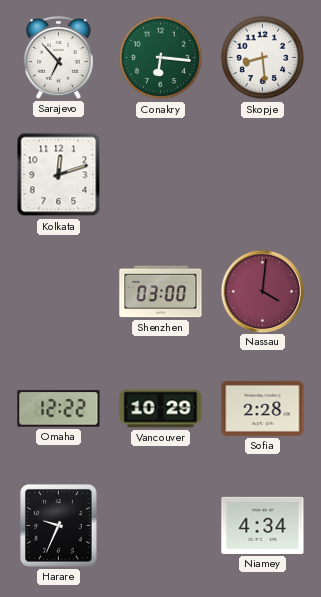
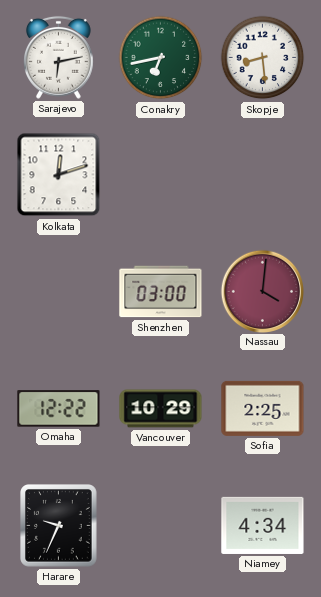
Sarajevo: 6:53 -> 6:13
Conakry: 6:16 -> 6:43
Sofia: 2:28 -> 2:25
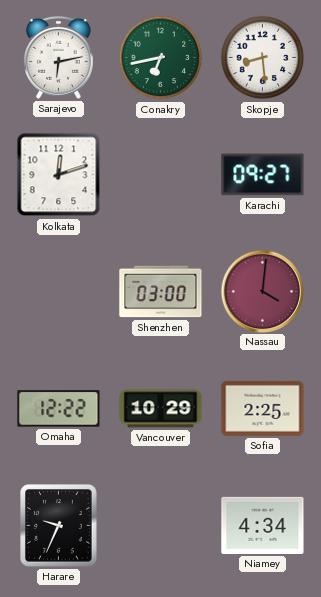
Karachi: none -> 09:27
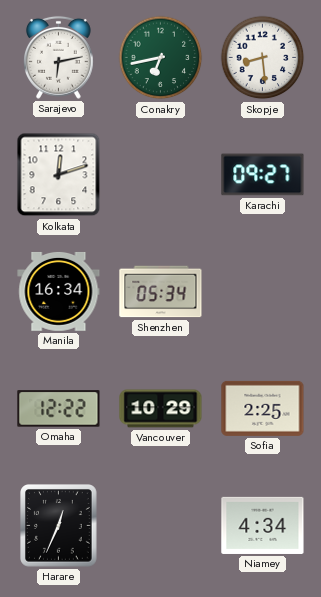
Manila: none -> 16:34
Shenzhen: 03:00 -> 05:34
Nassau: 4:01 -> none
Harare: 9:34 -> 12:34
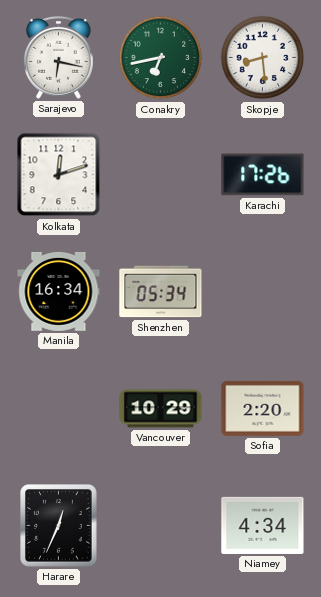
Sarajevo: 6:13 -> 6:17
Karachi: 09:27 -> 17:26
Omaha: 12:22 -> none
Sofia: 2:25 -> 2:20
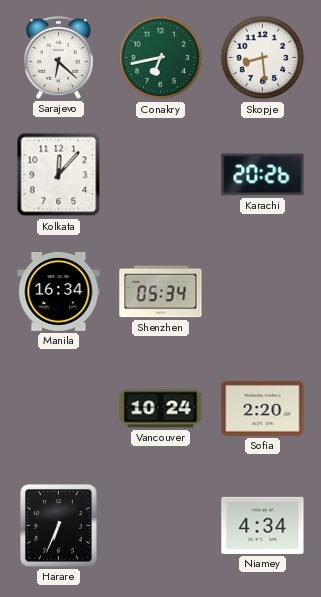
Sarajevo: 6:17 -> 6:22
Kolkata: 12:12 -> 12:07
Karachi: 17:26 -> 20:26
Vancouver: 10:29 -> 10:24
Harare: 12:34 -> 6:34
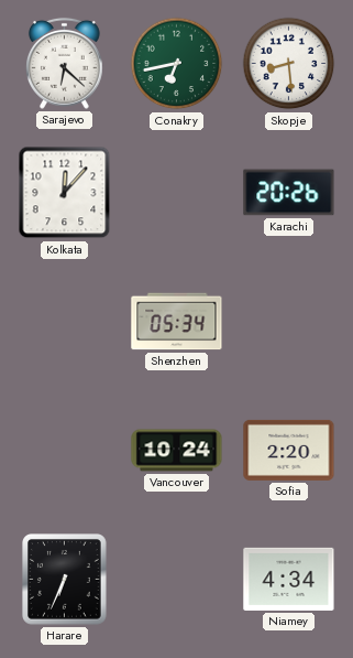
Manila: 16:34 -> none
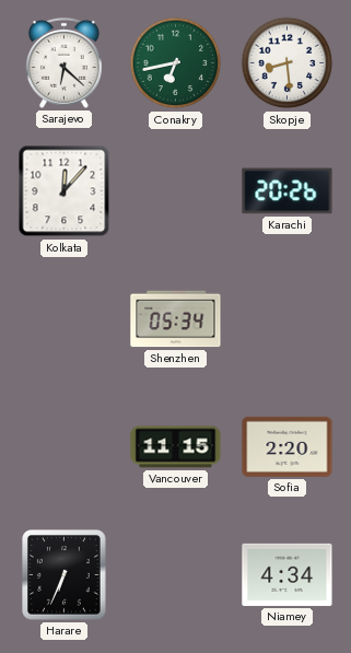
Vancouver: 10:24 -> 11:15
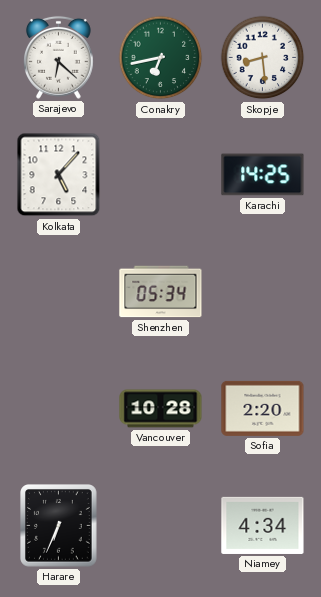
Kolkata: 12:07 -> 5:07
Karachi: 20:26 -> 14:25
Vancouver: 11:15 -> 10:28
